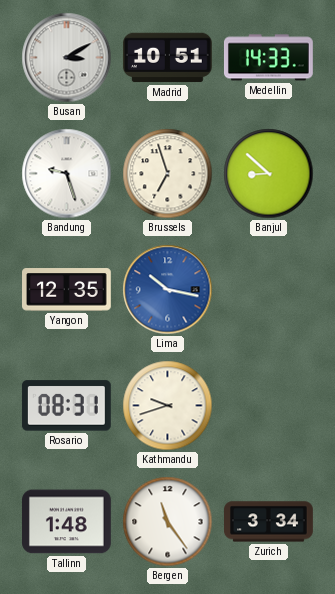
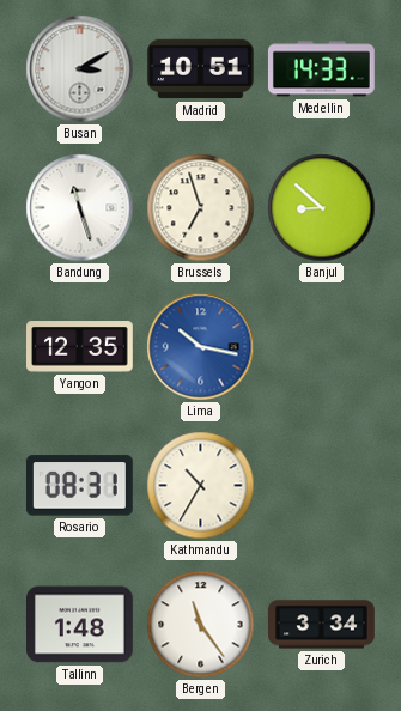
Bandung: 9:27 -> 11:27
Kathmandu: 9:42 -> 10:35
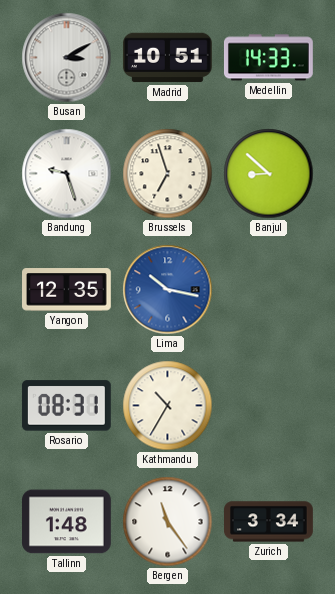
Bandung: 11:27 -> 9:27
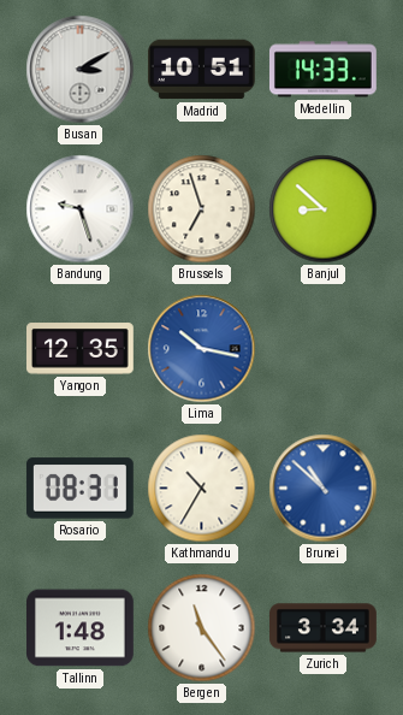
Brunei: none -> 10:52
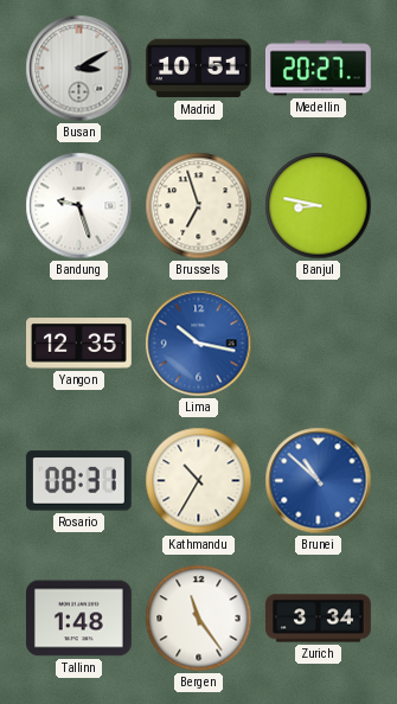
Medellin: 14:33 -> 20:27
Banjul: 8:52 -> 8:47
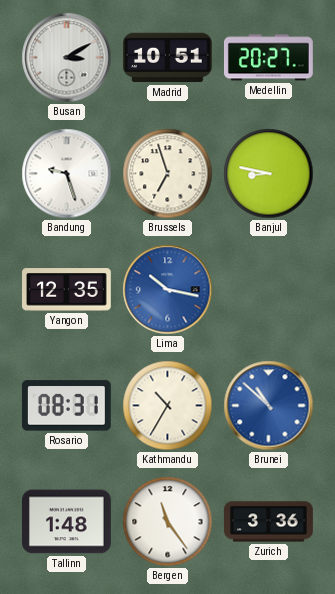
Zurich: 3:34 -> 3:36
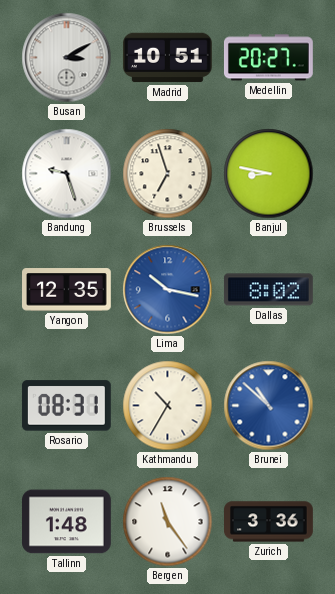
Dallas: none -> 8:02
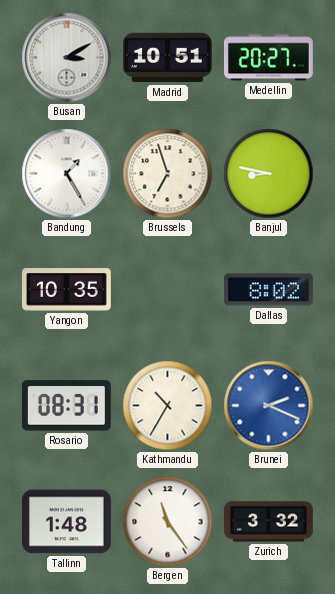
Bandung: 9:27 -> 1:25
Yangon: 12:35 -> 10:35
Lima: 10:17 -> none
Brunei: 10:52 -> 2:19
Zurich: 3:36 -> 3:32
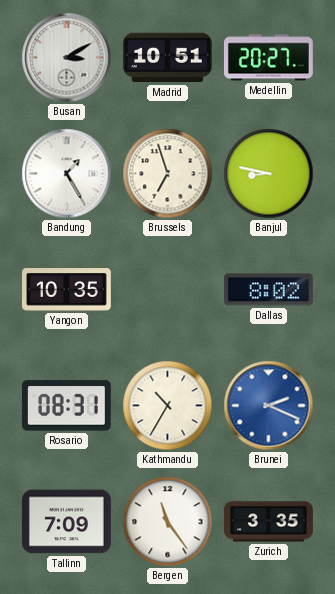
Tallinn: 1:48 -> 7:09
Zurich: 3:32 -> 3:35
